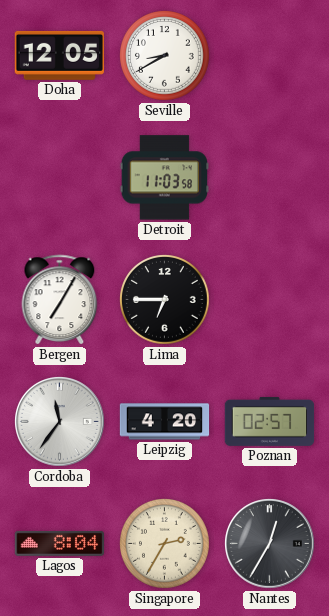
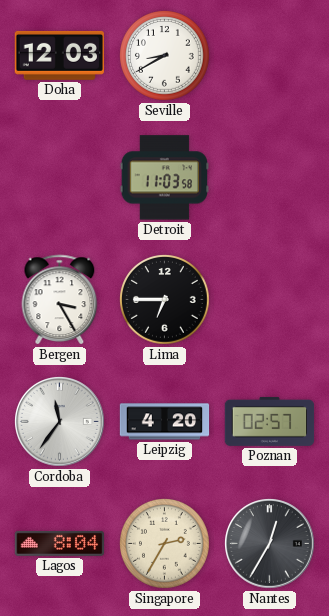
Doha: 12:05 -> 12:03
Bergen: 7:05 -> 3:25
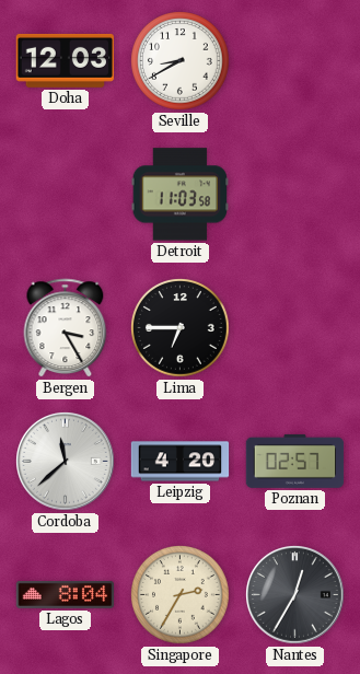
Cordoba: 11:36 -> 11:38
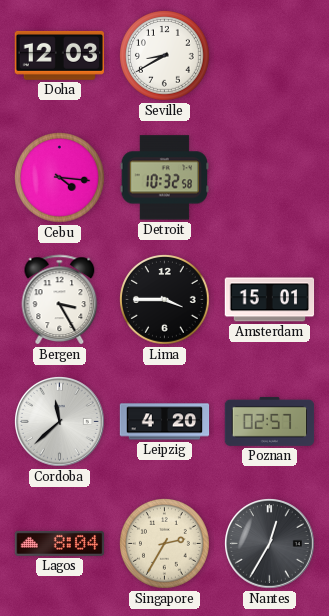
Cebu: none -> 4:16
Detroit: 11:03 -> 10:32
Lima: 6:45 -> 3:45
Amsterdam: none -> 15:01
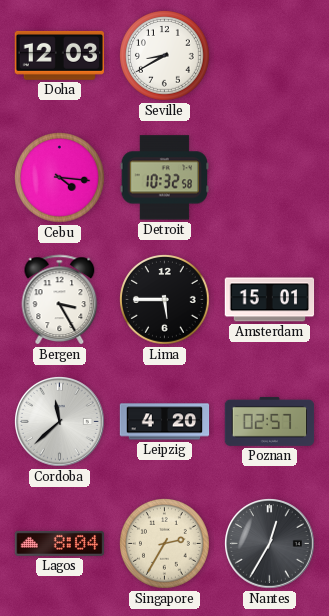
Lima: 3:45 -> 5:45
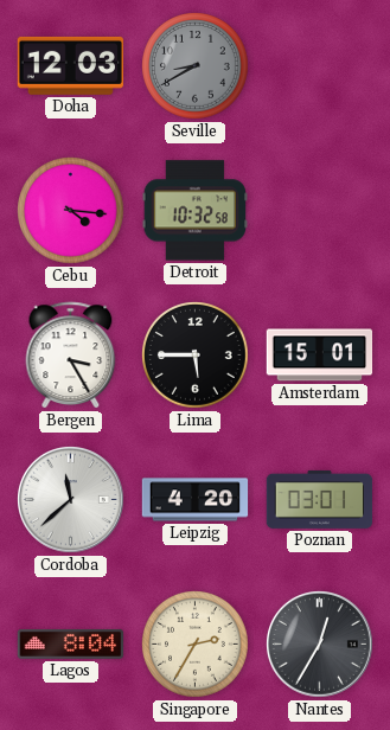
Seville dial: white -> grey
Poznan: 02:57 -> 03:01
